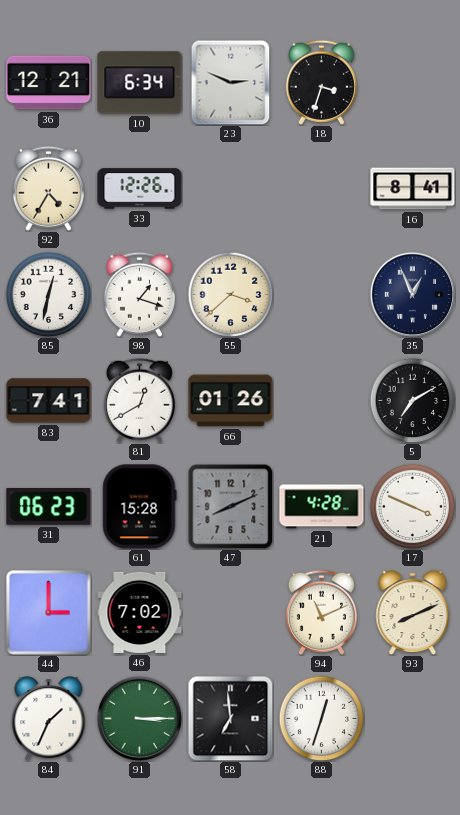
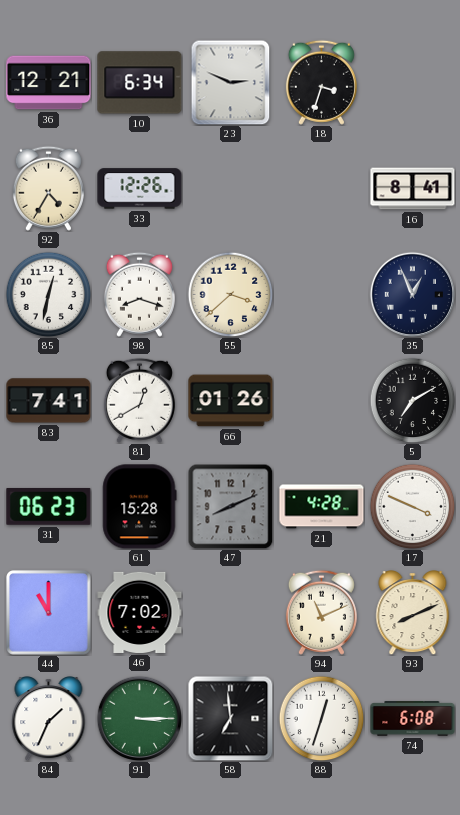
98: 1:18 -> 8:18
44: 3:00 -> 11:00
74: none -> 6:08
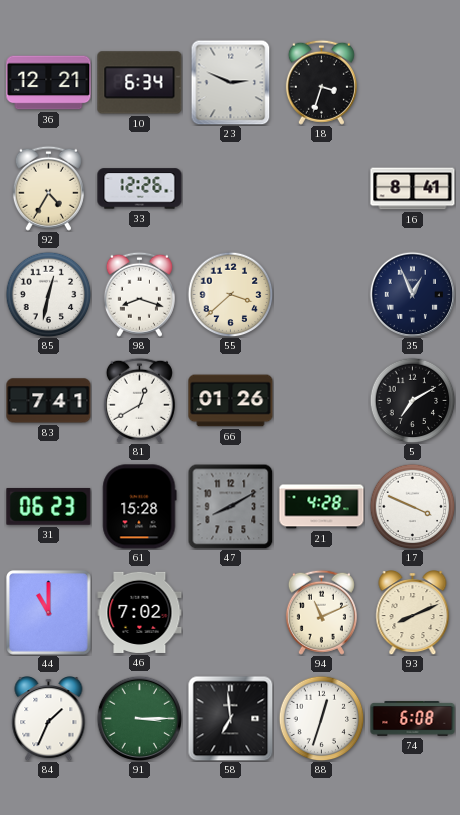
47: 8:11 -> 8:10
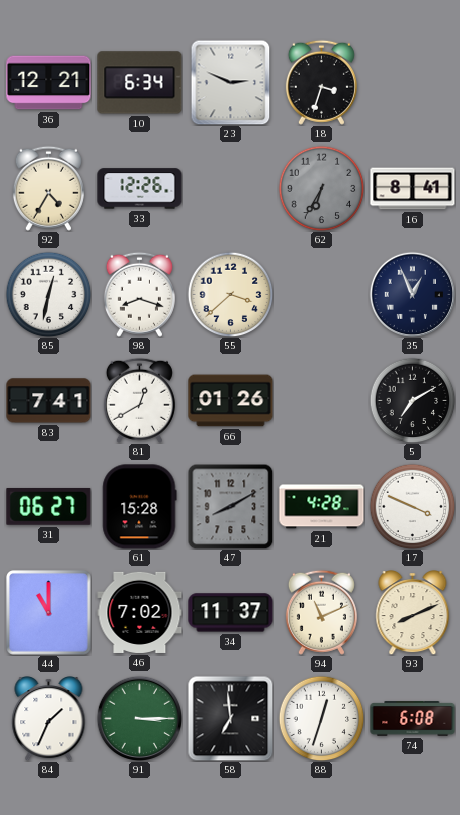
62: none -> 6:35
31: 06:23 -> 06:27
34: none -> 11:37
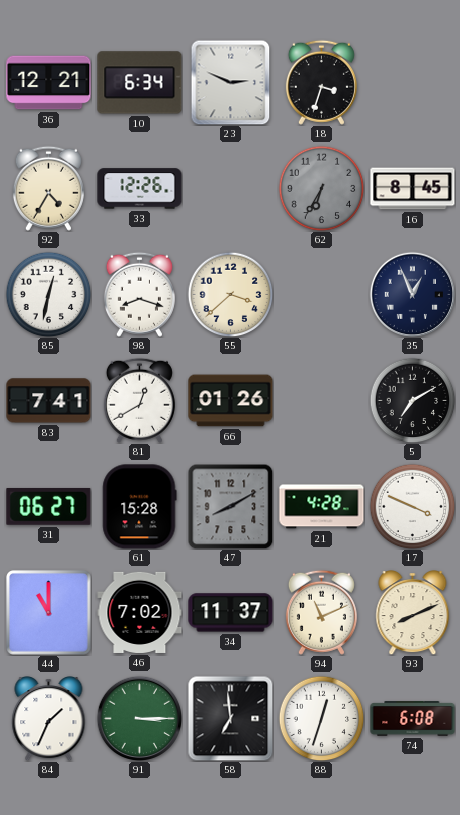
16: 8:41 -> 8:45
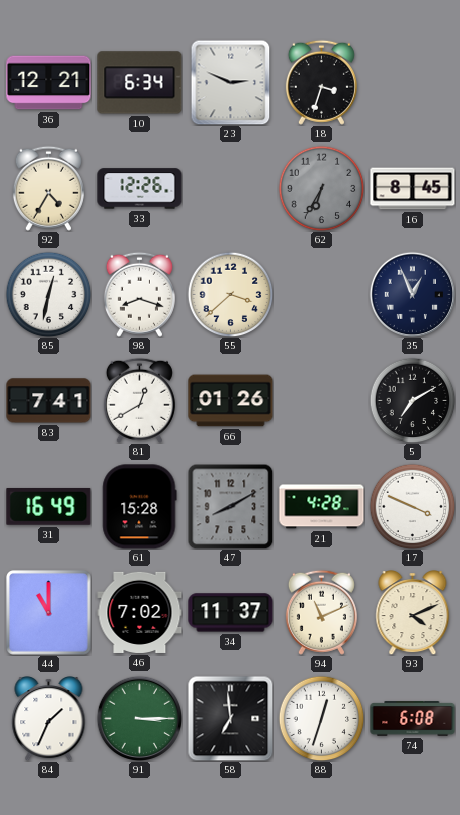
31: 06:27 -> 16:49
93: 8:11 -> 4:11
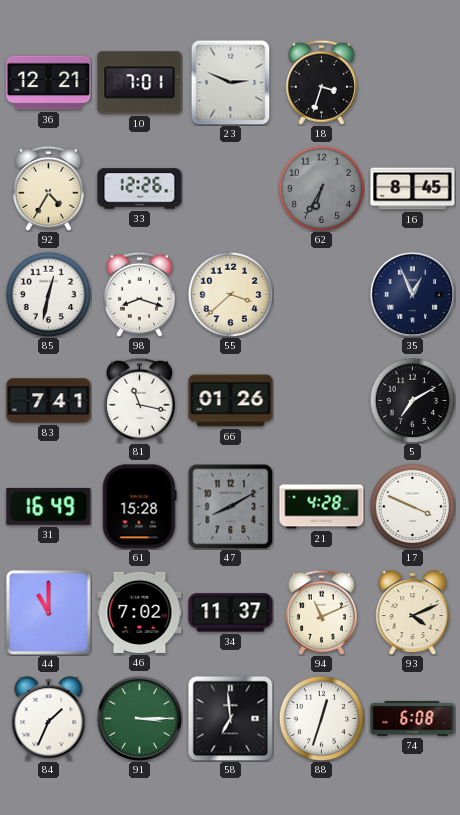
10: 6:34 -> 7:01
81: 12:40 -> 11:17
